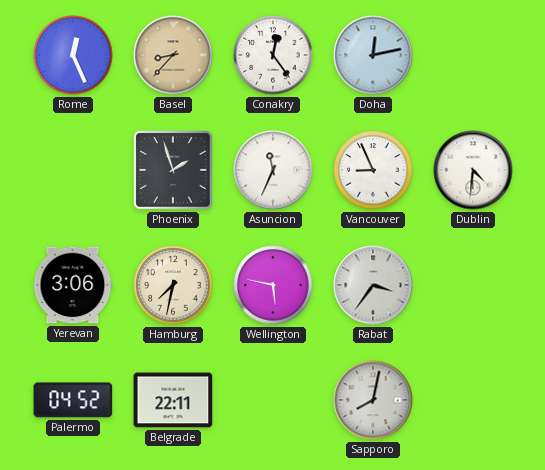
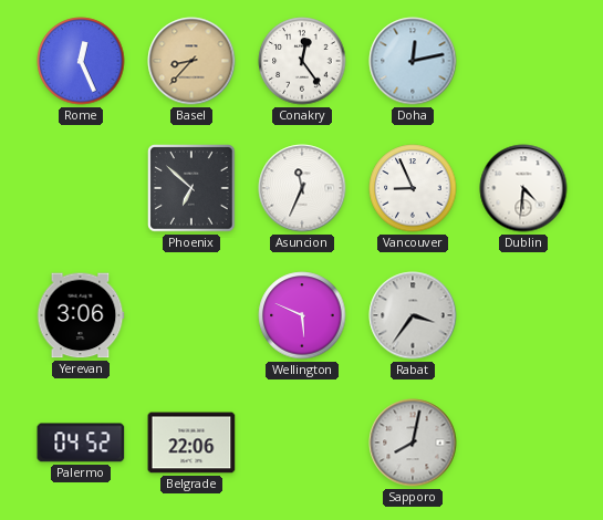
Phoenix: 1:57 -> 6:52
Hamburg: 7:32 -> none
Wellington: 5:47 -> 5:49
Belgrade: 22:11 -> 22:06
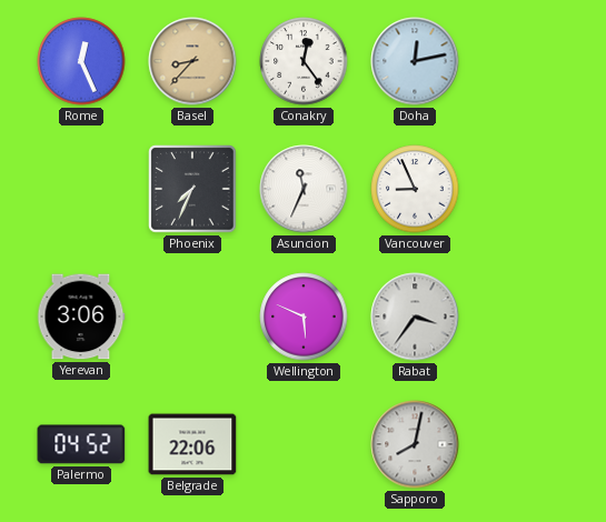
Phoenix: 6:52 -> 7:34
Dublin: 4:31 -> none
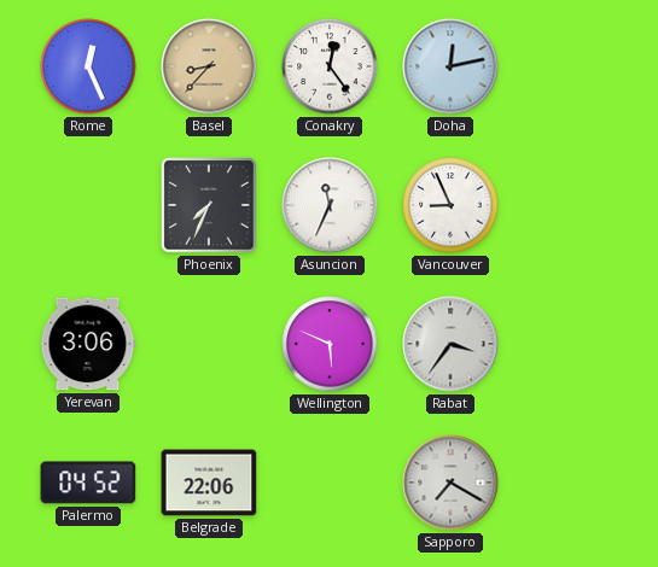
Sapporo: 8:02 -> 7:20
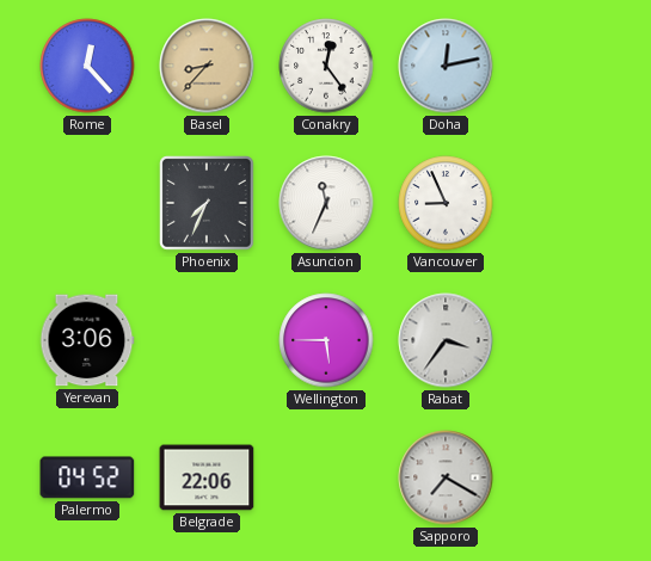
Rome: 12:26 -> 12:23
Wellington: 5:49 -> 5:45
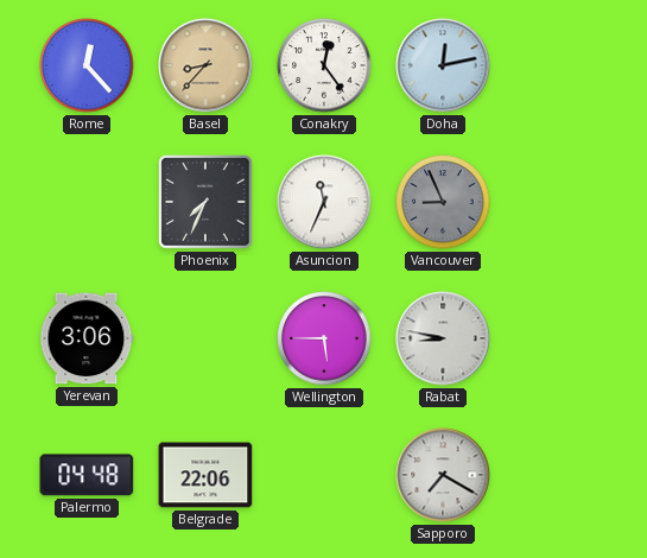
Vancouver dial: white -> grey
Rabat: 3:36 -> 8:47
Palermo: 04:52 -> 04:48
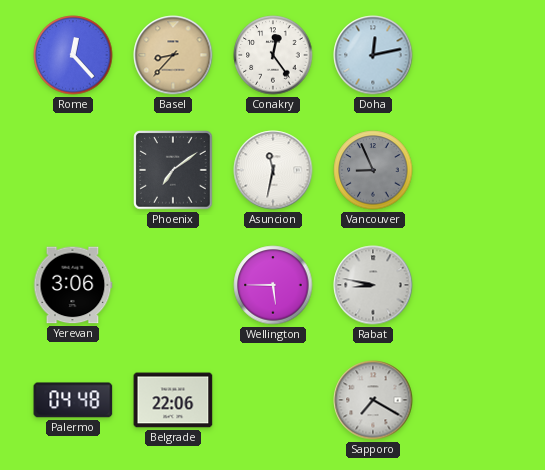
Phoenix: 7:34 -> 7:09
Asuncion: 11:34 -> 11:32
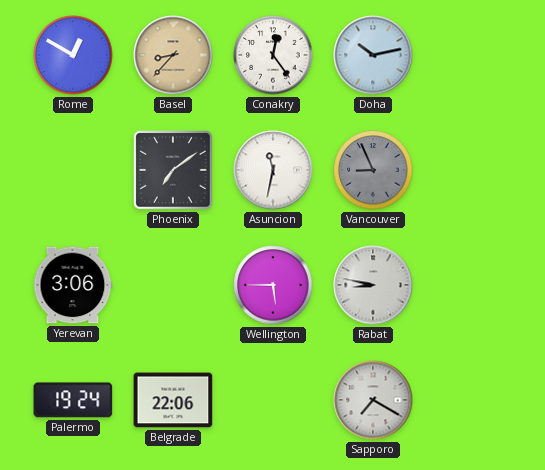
Rome: 12:23 -> 12:50
Doha: 12:13 -> 10:13
Palermo: 04:48 -> 19:24
